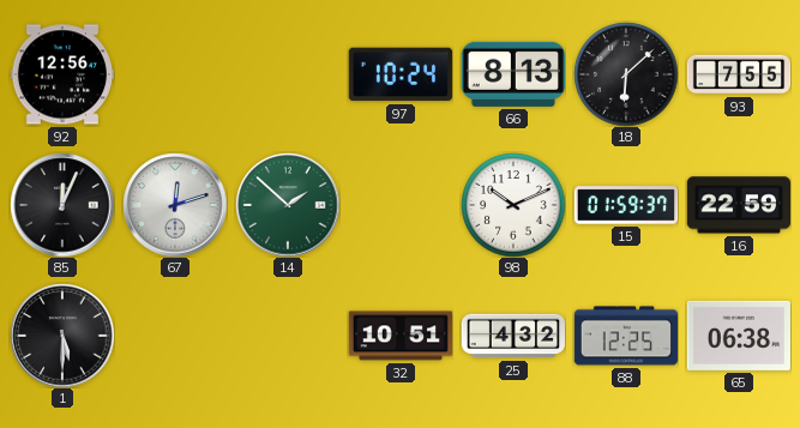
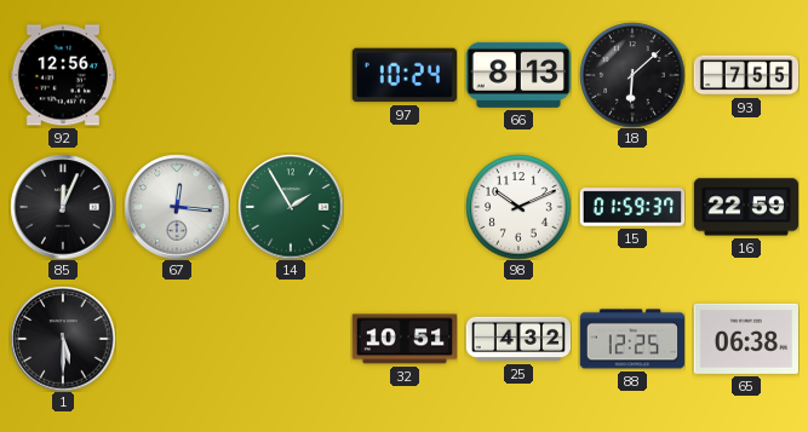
67: 12:12 -> 12:16
14: 1:52 -> 1:55
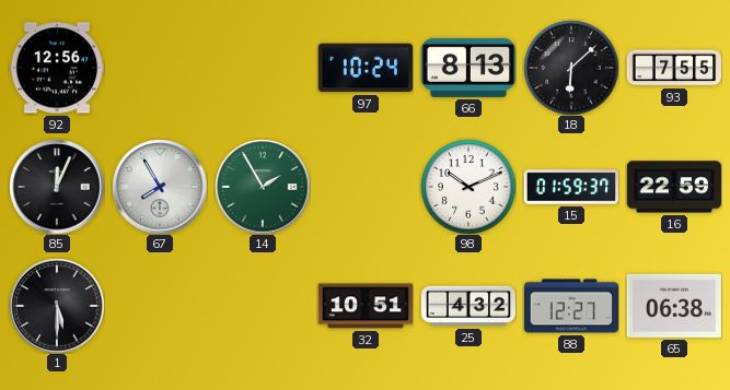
67: 12:16 -> 7:55
88: 12:25 -> 12:27
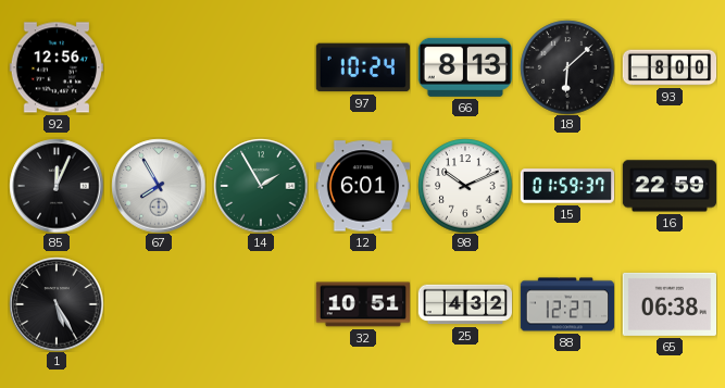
93: 7:55 -> 8:00
12: none -> 6:01
1: 5:30 -> 5:25
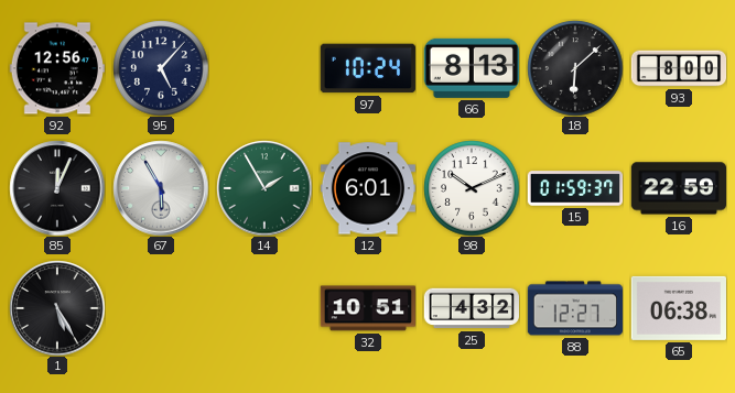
95: none -> 5:07
67: 7:55 -> 5:55
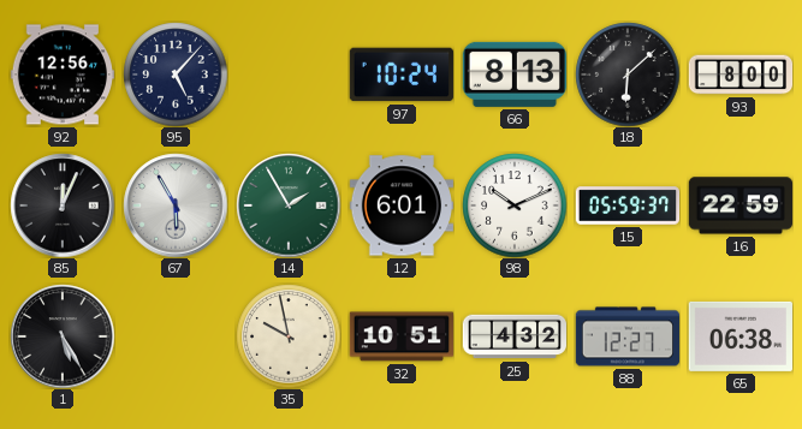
15: 01:59 -> 05:59
35: none -> 9:58
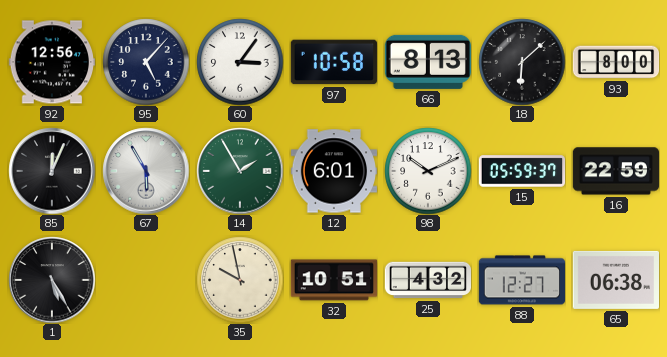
60: none -> 3:06
97: 10:24 -> 10:58
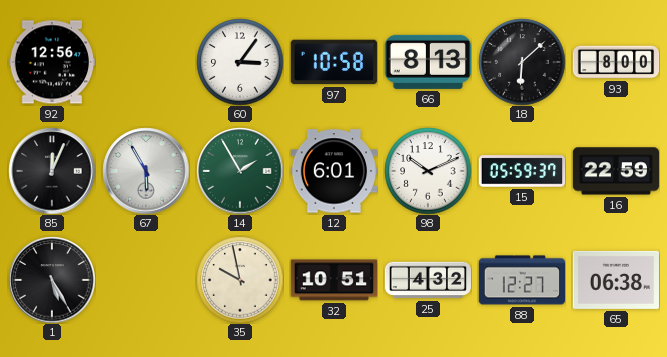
95: 5:07 -> none
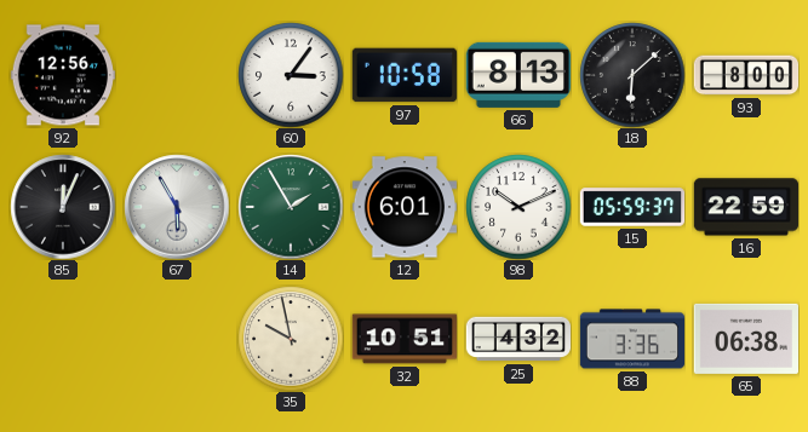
1: 5:25 -> none
88: 12:27 -> 3:36
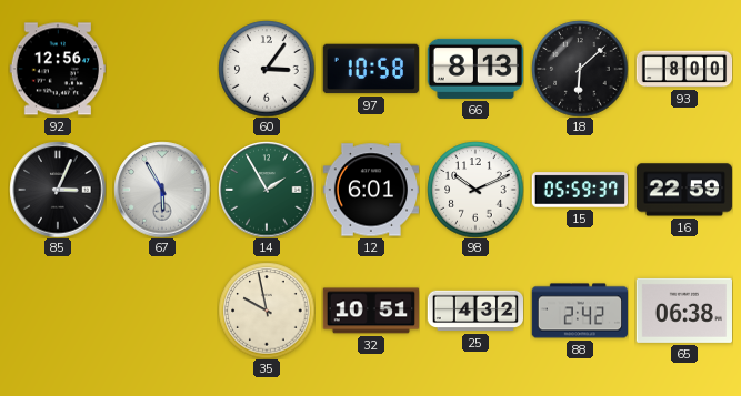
85: 12:04 -> 3:04
88: 3:36 -> 2:42
